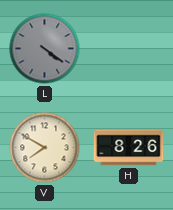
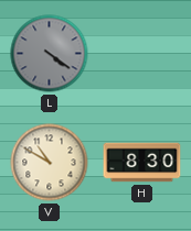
V: 7:50 -> 10:50
H: 8:26 -> 8:30
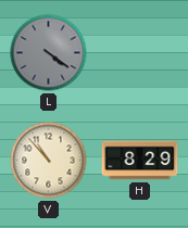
V: 10:50 -> 10:53
H: 8:30 -> 8:29
